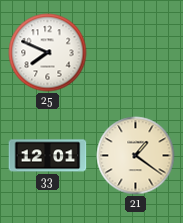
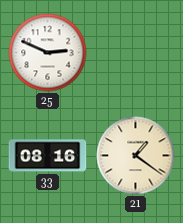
25: 7:49 -> 2:49
33: 12:01 -> 08:16
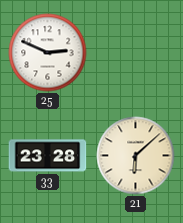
33: 08:16 -> 23:28
21: 1:21 -> 6:08
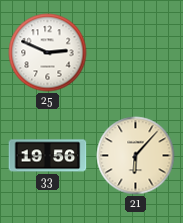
33: 23:28 -> 19:56
21: 6:08 -> 6:07
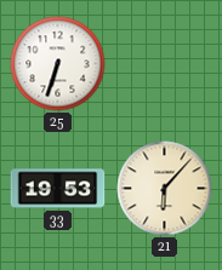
25: 2:49 -> 6:33
33: 19:56 -> 19:53
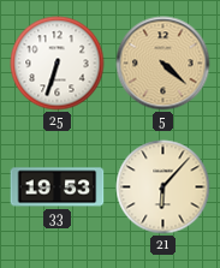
5: none -> 4:22
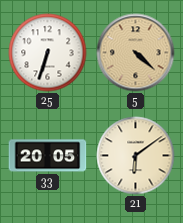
33: 19:53 -> 20:05
21: 6:07 -> 6:09
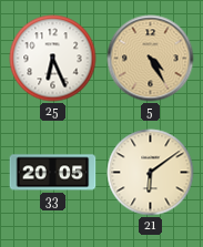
25: 6:33 -> 6:26
5: 4:22 -> 4:25
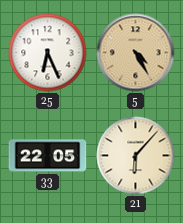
33: 20:05 -> 22:05
21: 6:09 -> 6:07
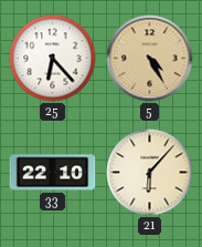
25: 6:26 -> 6:23
33: 22:05 -> 22:10
